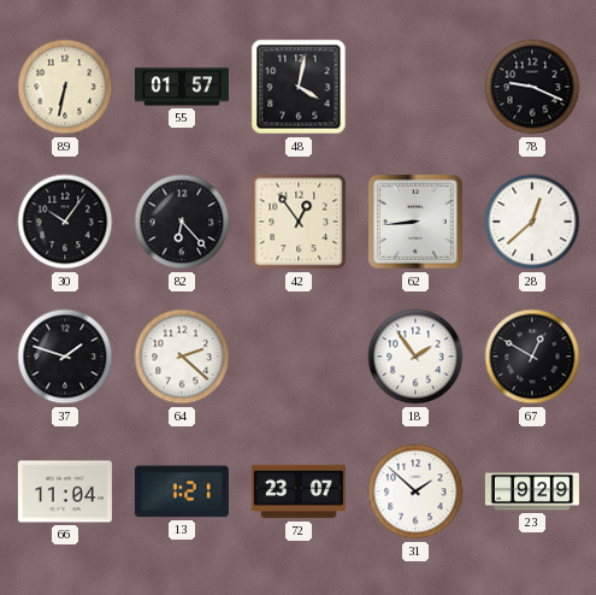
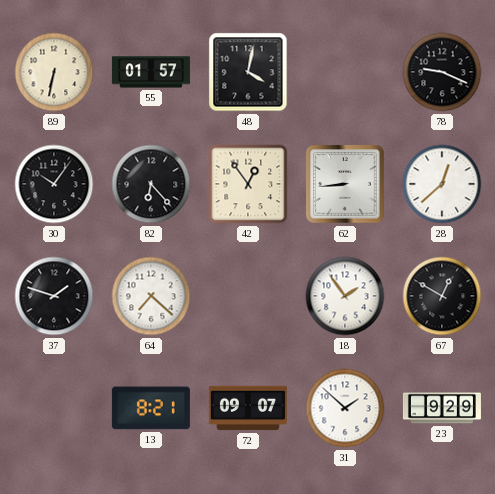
64: 2:22 -> 7:22
66: 11:04 -> none
13: 1:21 -> 8:21
72: 23:07 -> 09:07
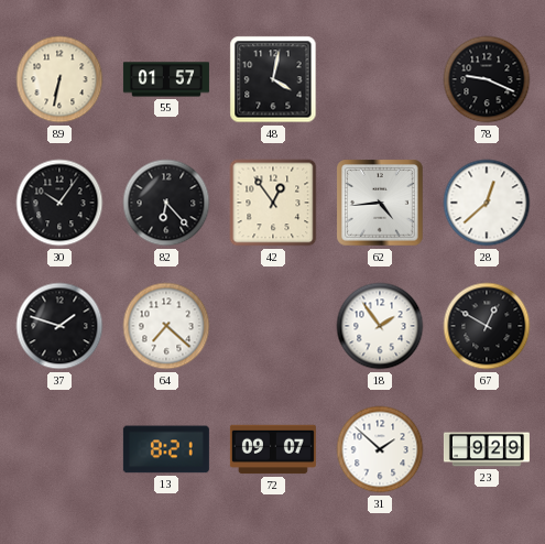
62: 8:44 -> 4:44
